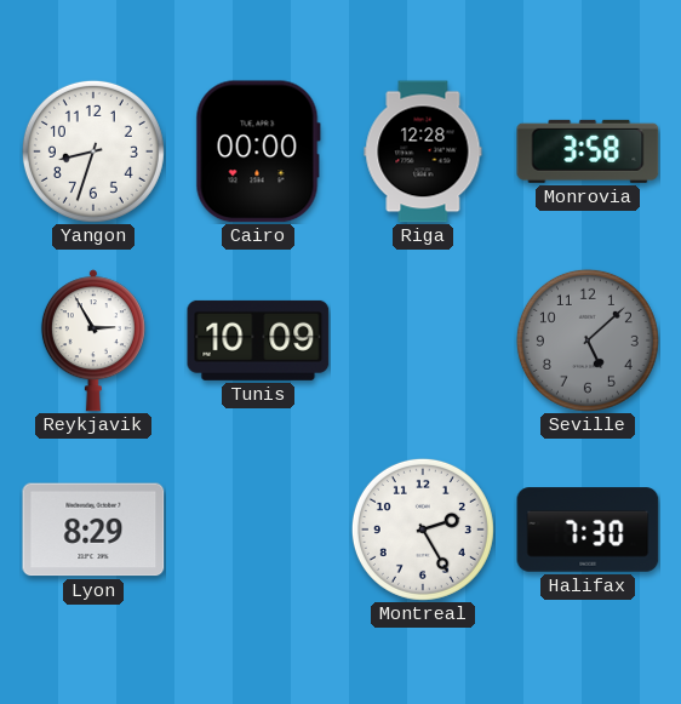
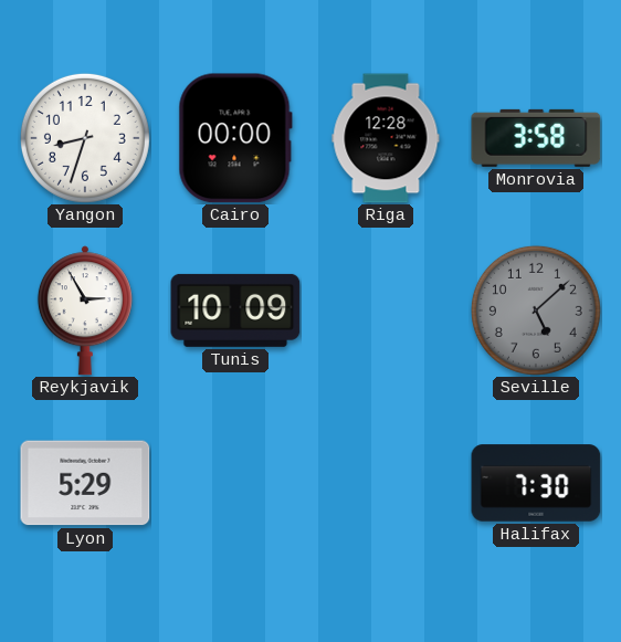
Lyon: 8:29 -> 5:29
Montreal: 2:25 -> none
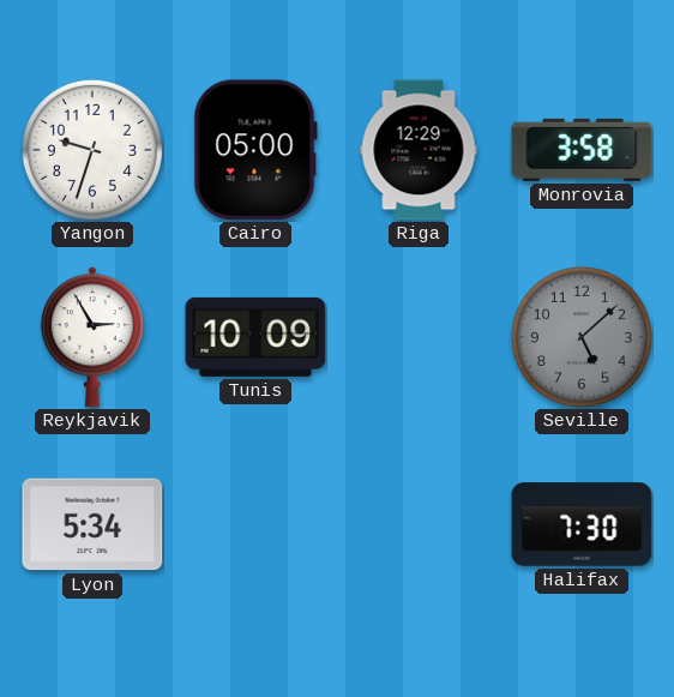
Yangon: 8:33 -> 9:33
Cairo: 00:00 -> 05:00
Riga: 12:28 -> 12:29
Lyon: 5:29 -> 5:34
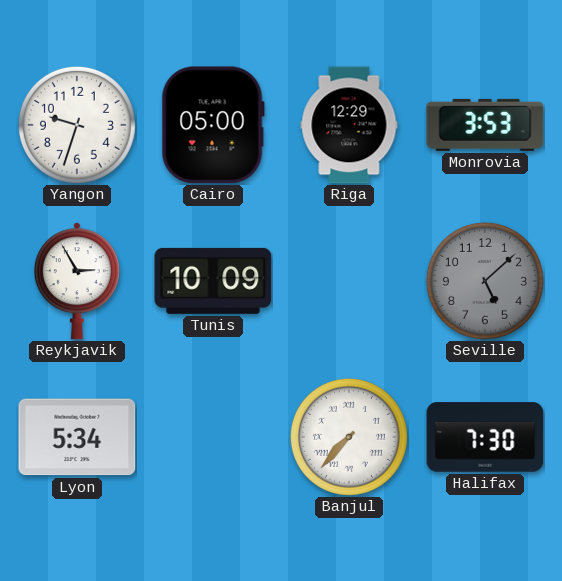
Monrovia: 3:58 -> 3:53
Banjul: none -> 7:37
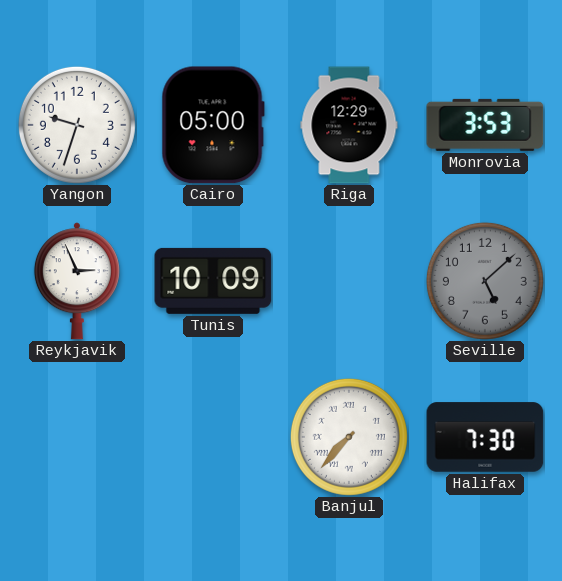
Reykjavik: 2:55 -> 2:56
Lyon: 5:34 -> none
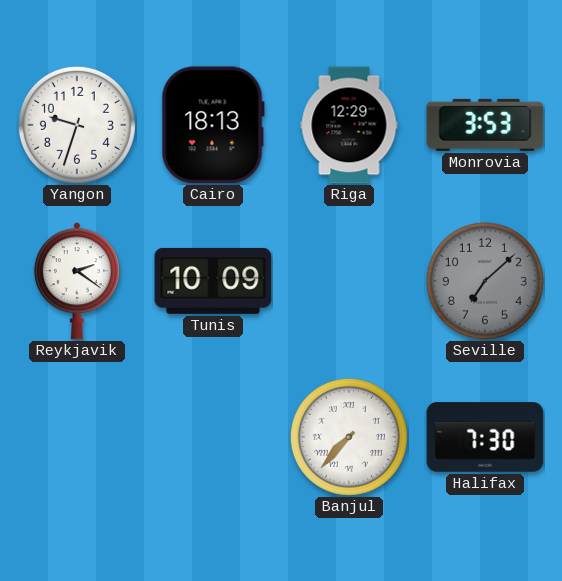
Cairo: 05:00 -> 18:13
Reykjavik: 2:56 -> 2:21
Seville: 5:08 -> 7:08
